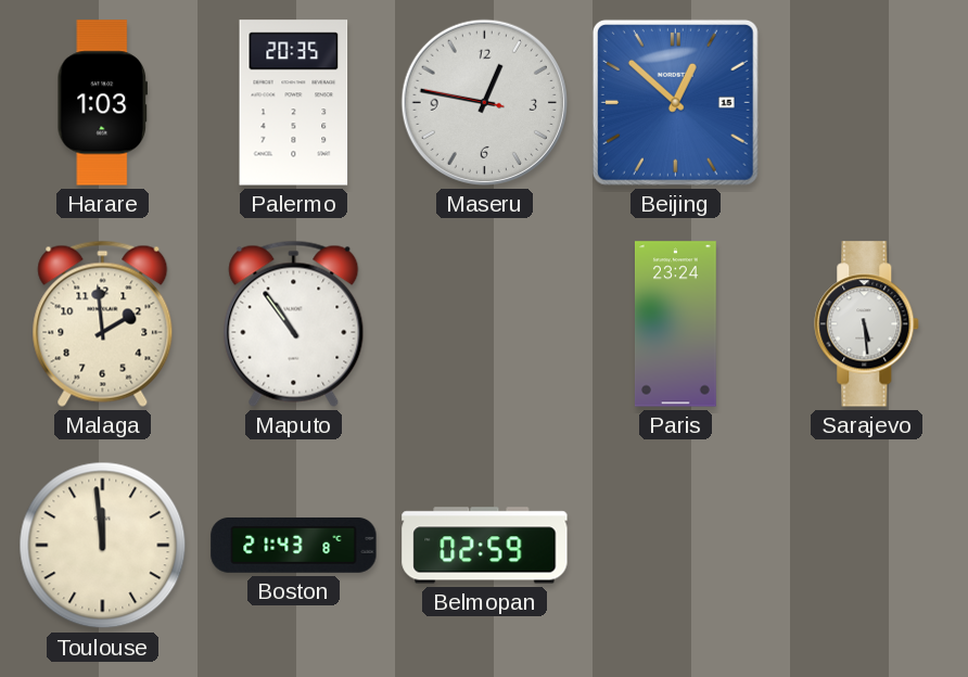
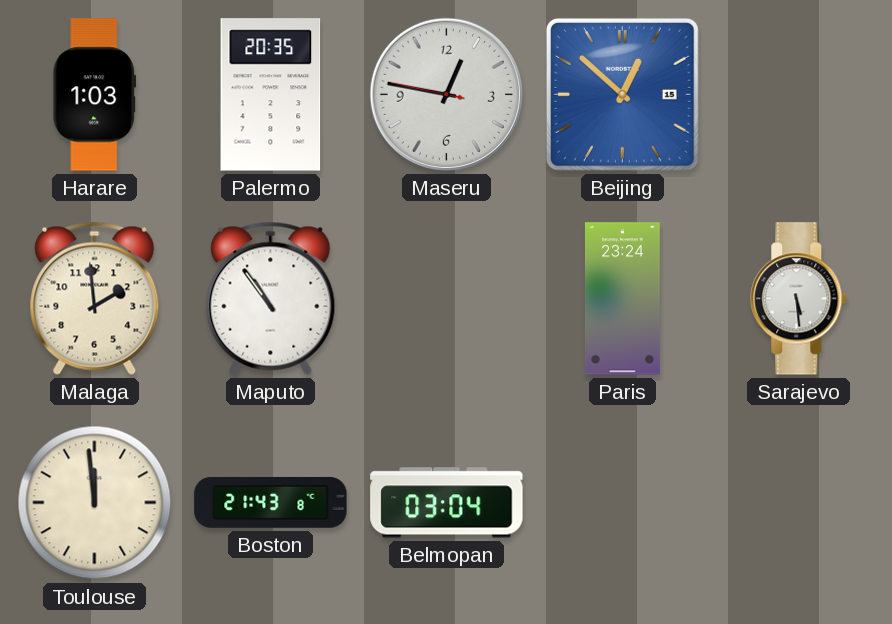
Belmopan: 02:59 -> 03:04
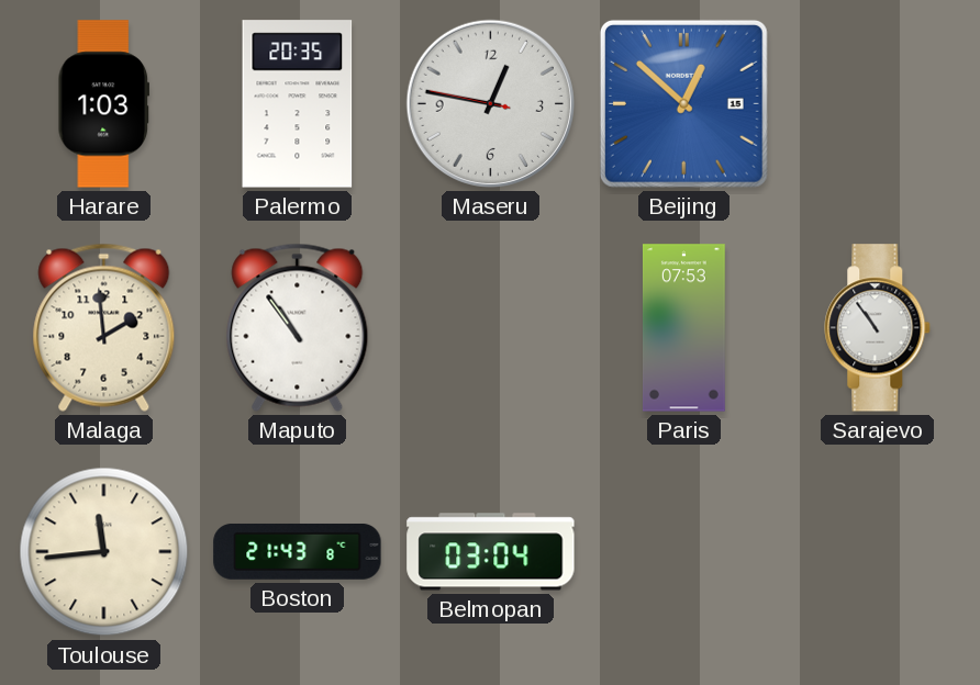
Paris: 23:24 -> 07:53
Sarajevo: 5:29 -> 10:54
Toulouse: 11:59 -> 11:44
